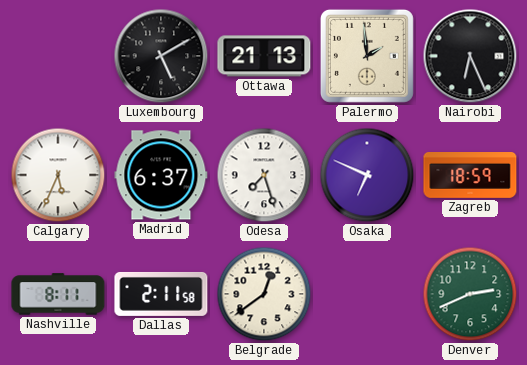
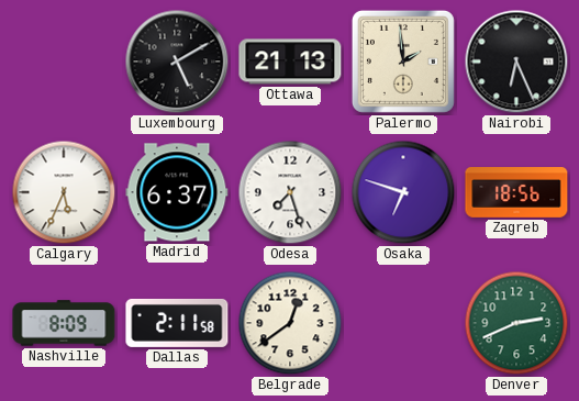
Osaka: 6:49 -> 6:48
Zagreb: 18:59 -> 18:56
Nashville: 8:11 -> 8:09
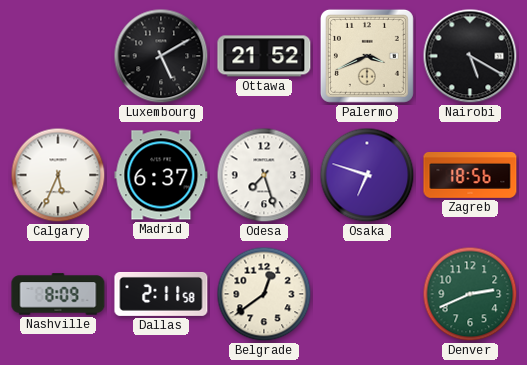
Ottawa: 21:13 -> 21:52
Palermo: 1:59 -> 3:41
Nairobi: 6:26 -> 5:20
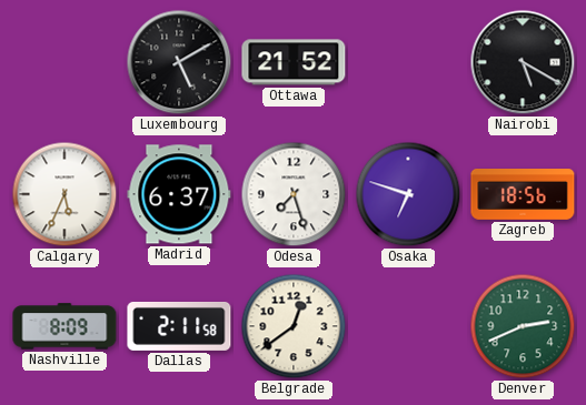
Palermo: 3:41 -> none
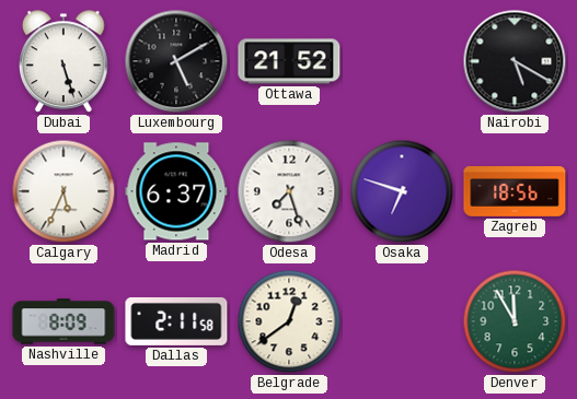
Dubai: none -> 5:27
Denver: 2:41 -> 11:55
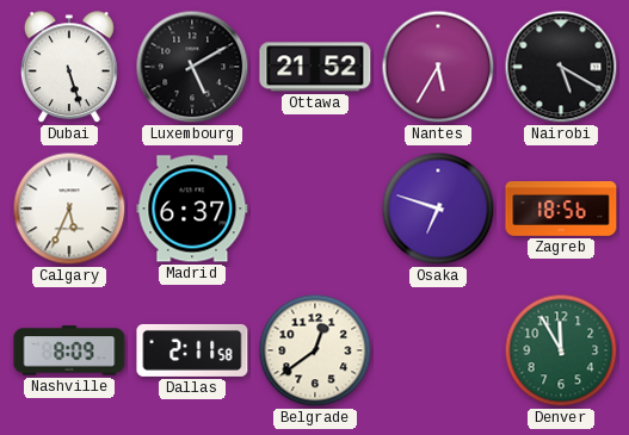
Nantes: none -> 5:35
Odesa: 7:27 -> none
